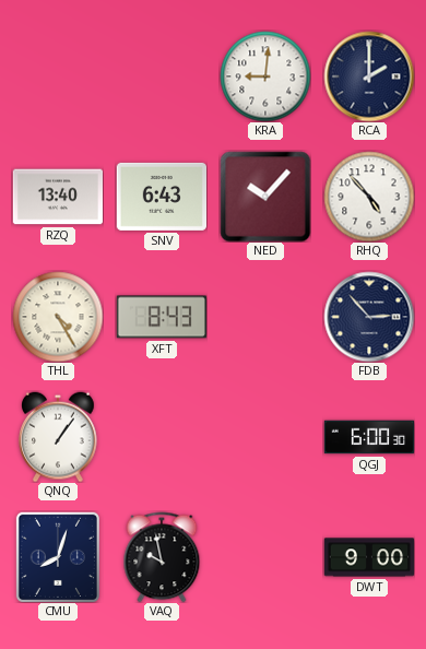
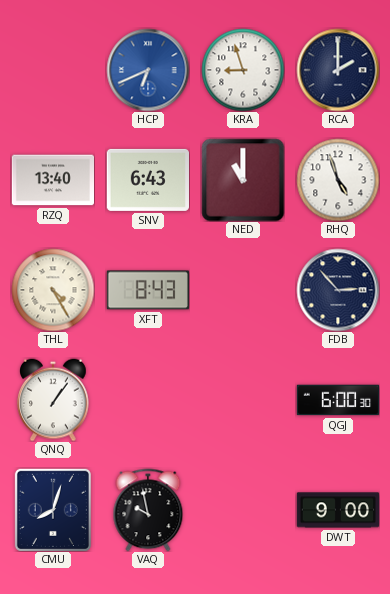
HCP: none -> 6:41
KRA: 9:01 -> 8:57
NED: 10:07 -> 11:00
RHQ: 4:53 -> 4:57
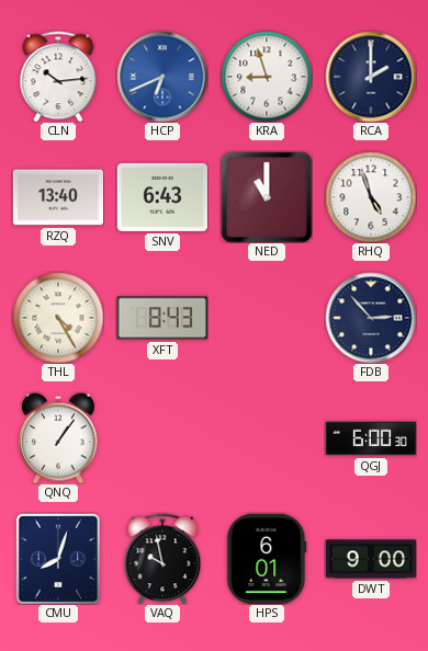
CLN: none -> 10:14
HPS: none -> 6:01
